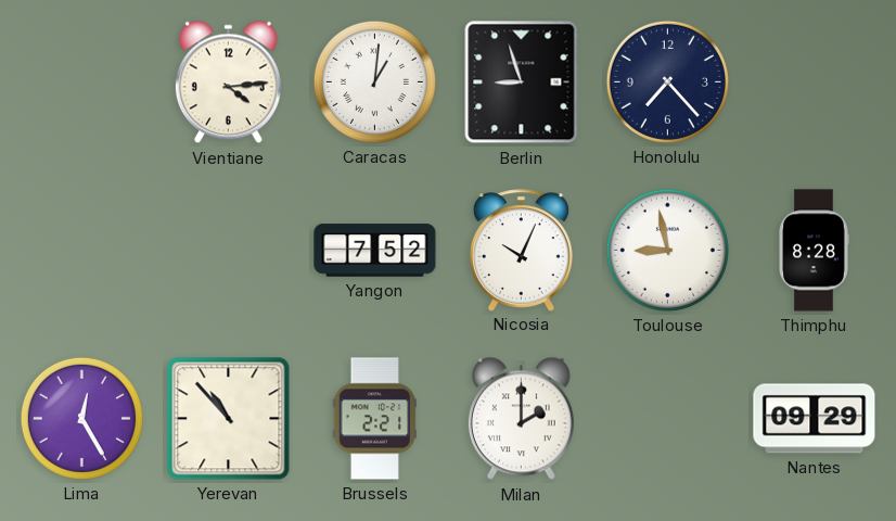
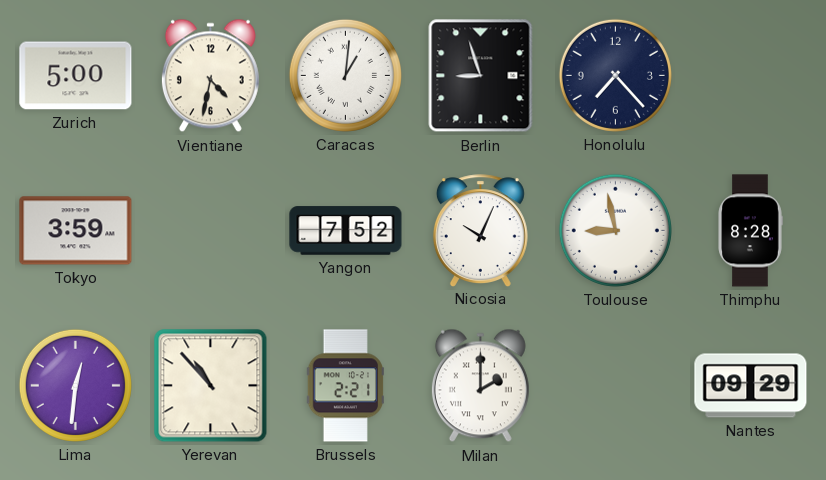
Zurich: none -> 5:00
Vientiane: 4:14 -> 4:32
Tokyo: none -> 3:59
Lima: 12:25 -> 12:31
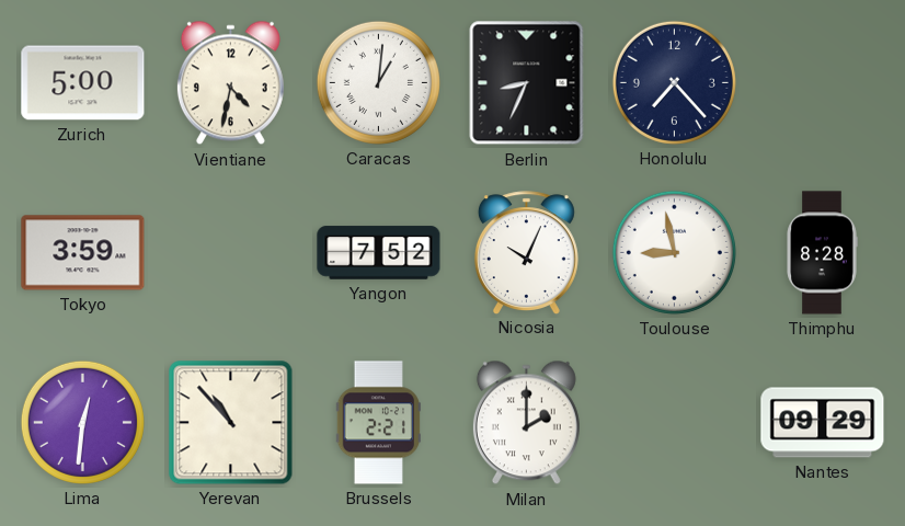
Berlin: 8:57 -> 8:34
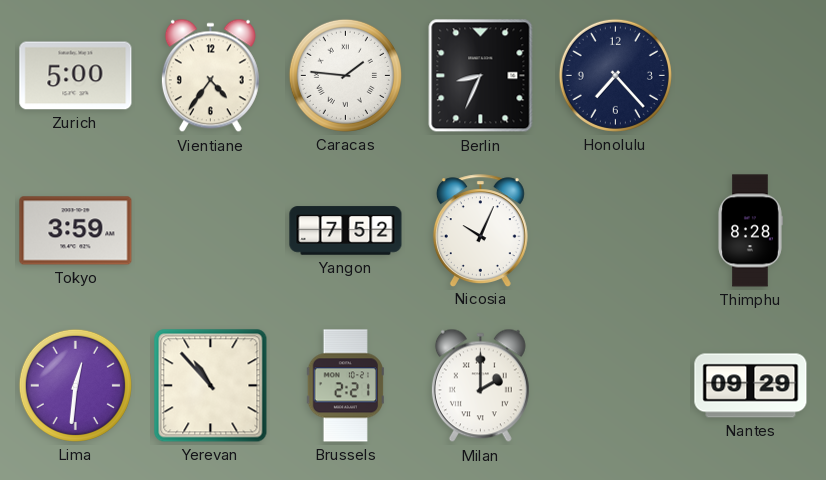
Vientiane: 4:32 -> 4:36
Caracas: 1:01 -> 1:46
Toulouse: 8:58 -> none
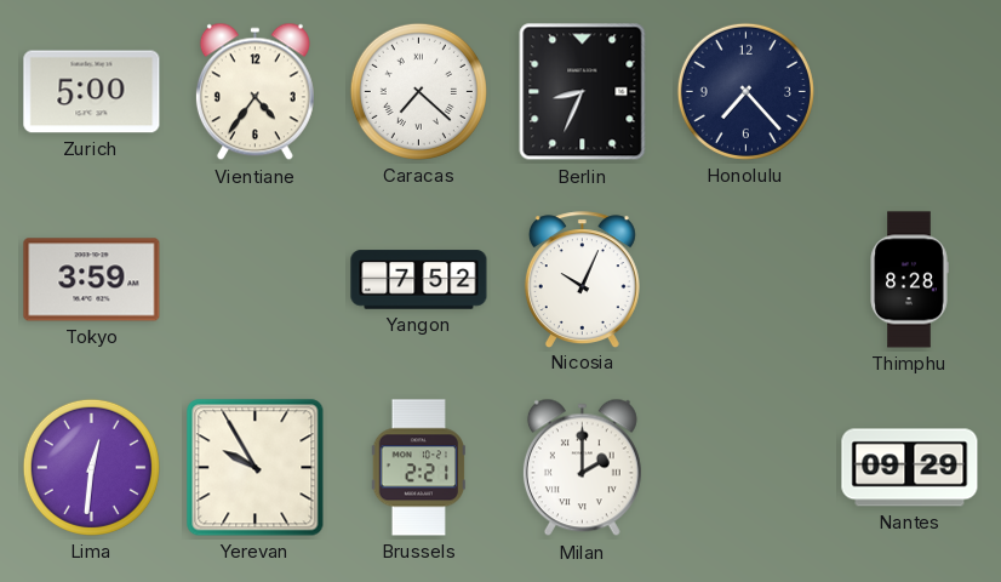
Caracas: 1:46 -> 7:22
Yerevan: 10:53 -> 9:55
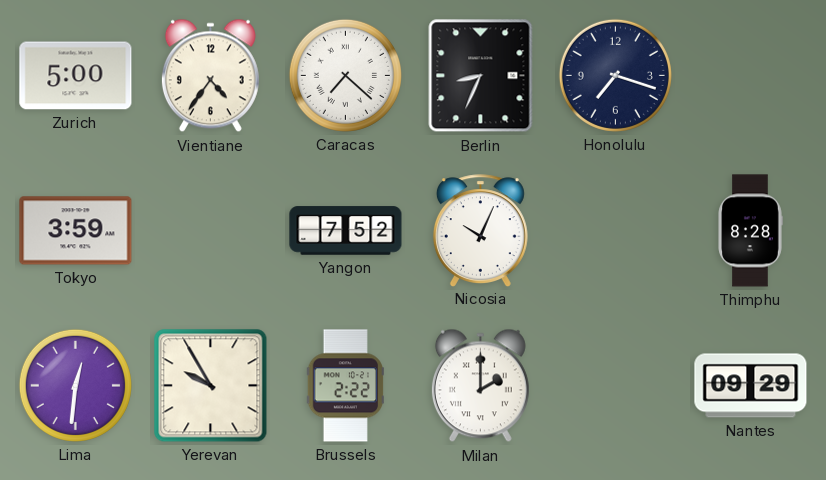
Honolulu: 7:23 -> 7:18
Brussels: 2:21 -> 2:22
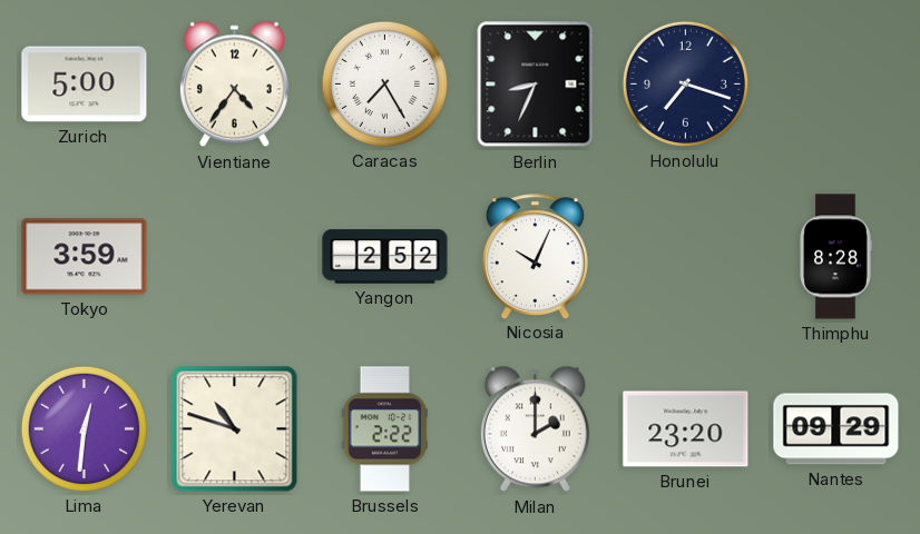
Caracas: 7:22 -> 7:25
Yangon: 7:52 -> 2:52
Yerevan: 9:55 -> 10:48
Brunei: none -> 23:20
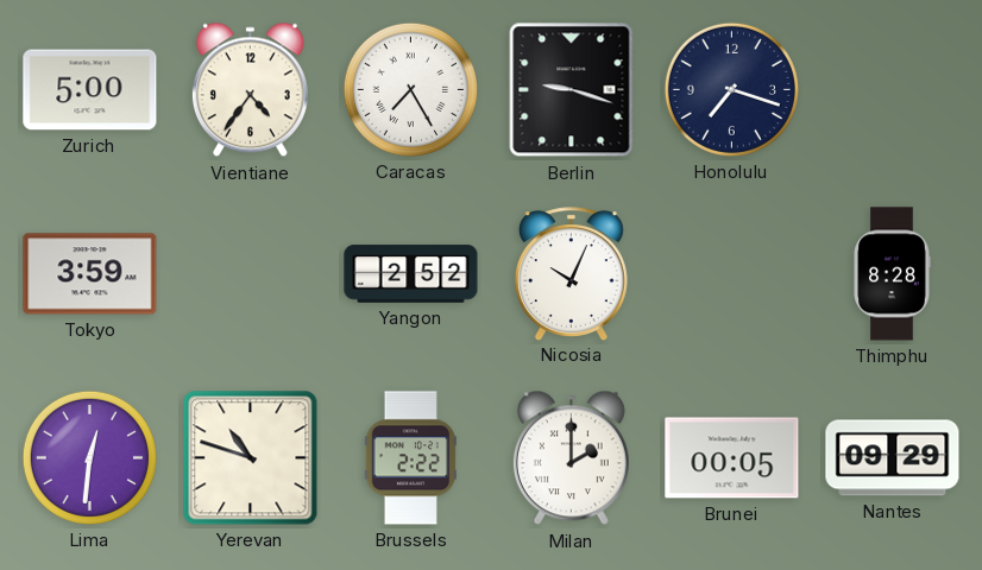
Berlin: 8:34 -> 9:18
Brunei: 23:20 -> 00:05
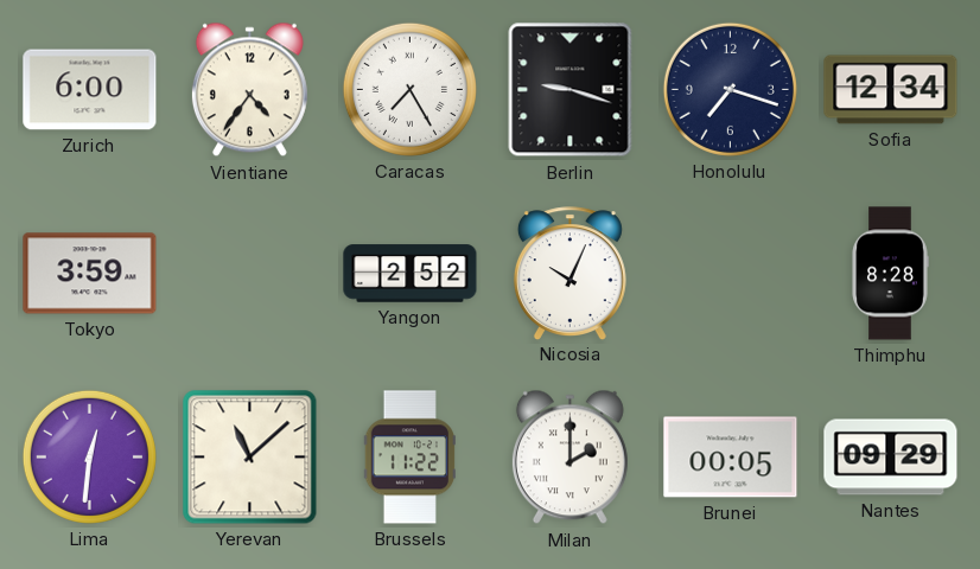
Zurich: 5:00 -> 6:00
Sofia: none -> 12:34
Yerevan: 10:48 -> 11:08
Brussels: 2:22 -> 11:22
